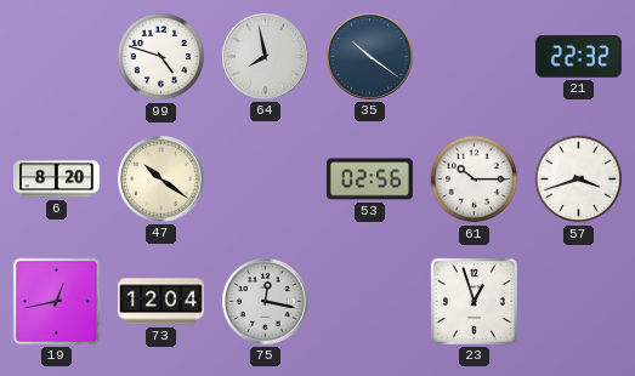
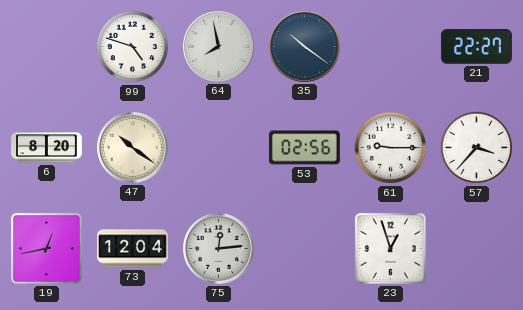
21: 22:32 -> 22:27
61: 10:15 -> 9:15
57: 3:42 -> 3:37
75: 12:17 -> 12:14
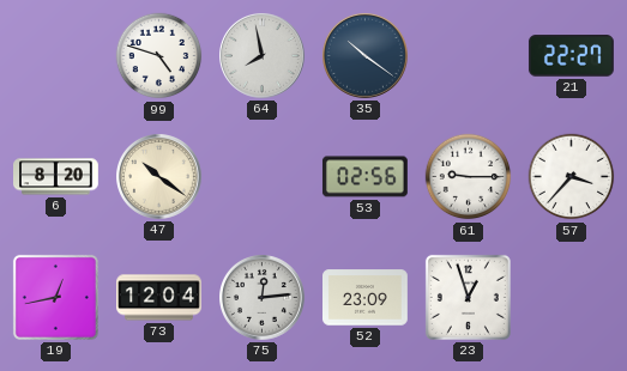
52: none -> 23:09
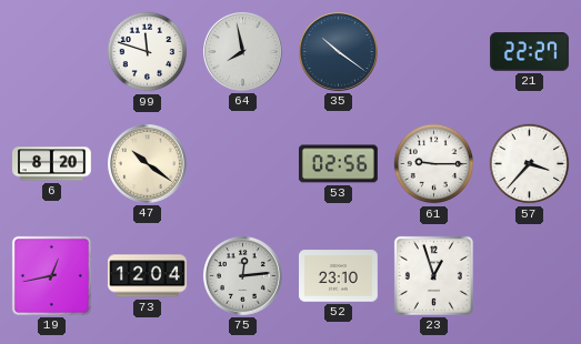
99: 4:48 -> 11:48
52: 23:09 -> 23:10
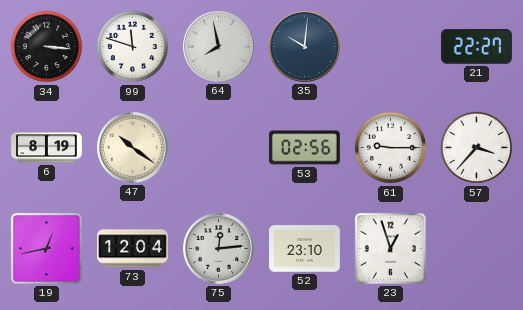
34: none -> 3:16
35: 10:21 -> 10:01
6: 8:20 -> 8:19
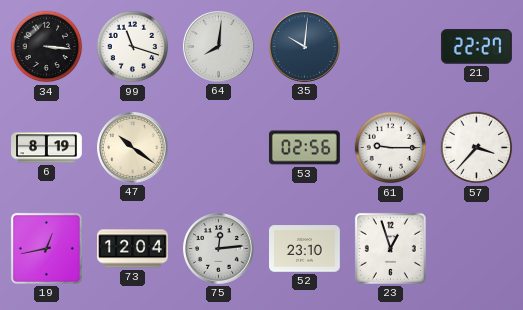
99: 11:48 -> 11:18
64: 7:58 -> 8:01
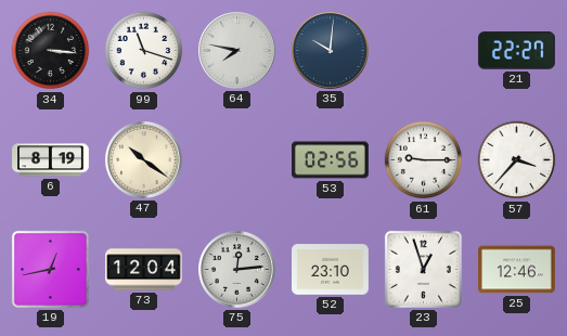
64: 8:01 -> 7:47
25: none -> 12:46
